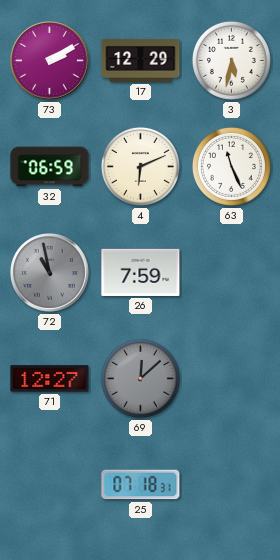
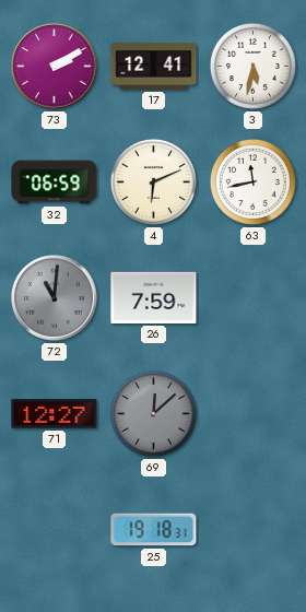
17: 12:29 -> 12:41
63: 11:26 -> 11:43
72: 10:58 -> 11:01
25: 07:18 -> 19:18
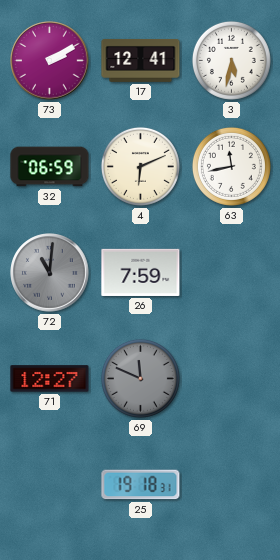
69: 12:08 -> 11:49
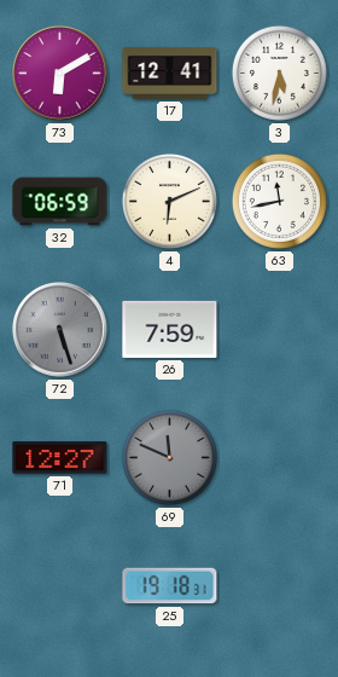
73: 2:10 -> 6:10
72: 11:01 -> 5:27
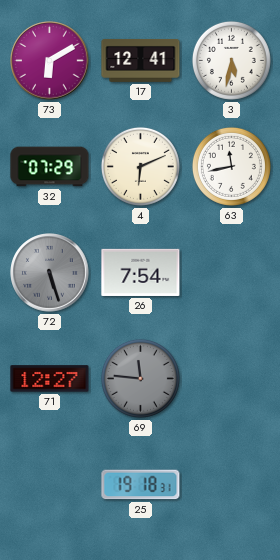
32: 06:59 -> 07:29
26: 7:59 -> 7:54
69: 11:49 -> 11:46
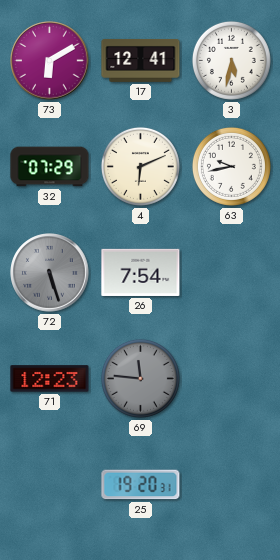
63: 11:43 -> 9:43
71: 12:27 -> 12:23
25: 19:18 -> 19:20
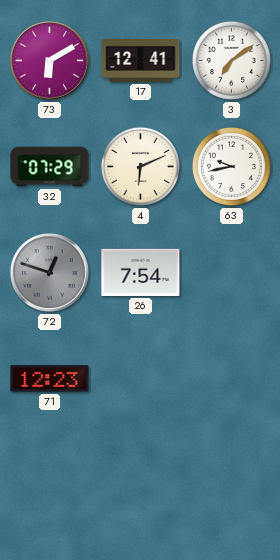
3: 5:32 -> 7:09
72: 5:27 -> 12:48
69: 11:46 -> none
25: 19:20 -> none
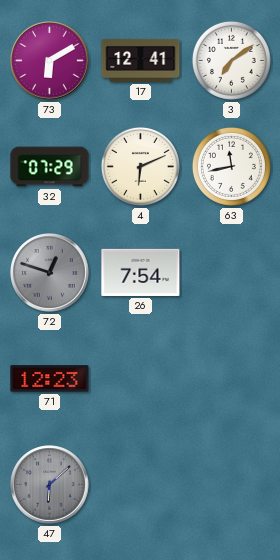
63: 9:43 -> 11:43
47: none -> 6:08
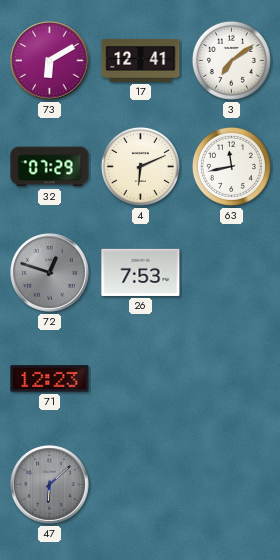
26: 7:54 -> 7:53
